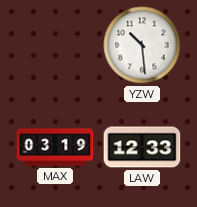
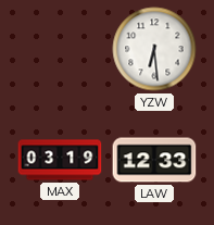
YZW: 10:29 -> 6:29
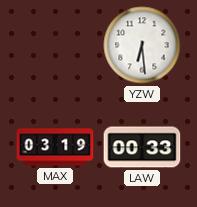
LAW: 12:33 -> 00:33
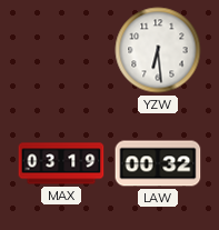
LAW: 00:33 -> 00:32
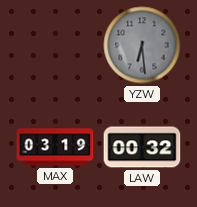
YZW dial: white -> grey
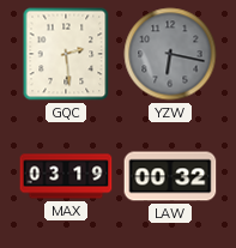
GQC: none -> 2:29
YZW: 6:29 -> 6:17
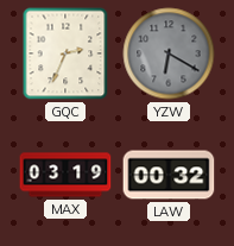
GQC: 2:29 -> 2:34
YZW: 6:17 -> 6:20
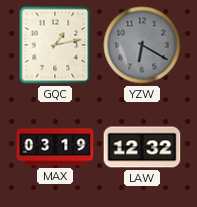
GQC: 2:34 -> 1:13
LAW: 00:32 -> 12:32
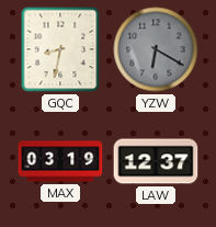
GQC: 1:13 -> 8:32
LAW: 12:32 -> 12:37
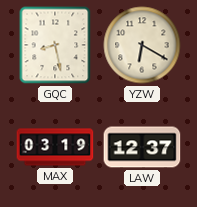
GQC: 8:32 -> 8:28
YZW dial: grey -> cream
